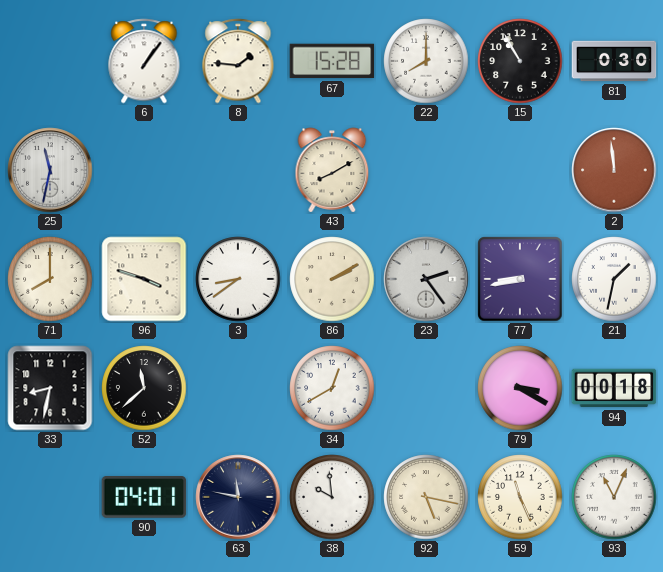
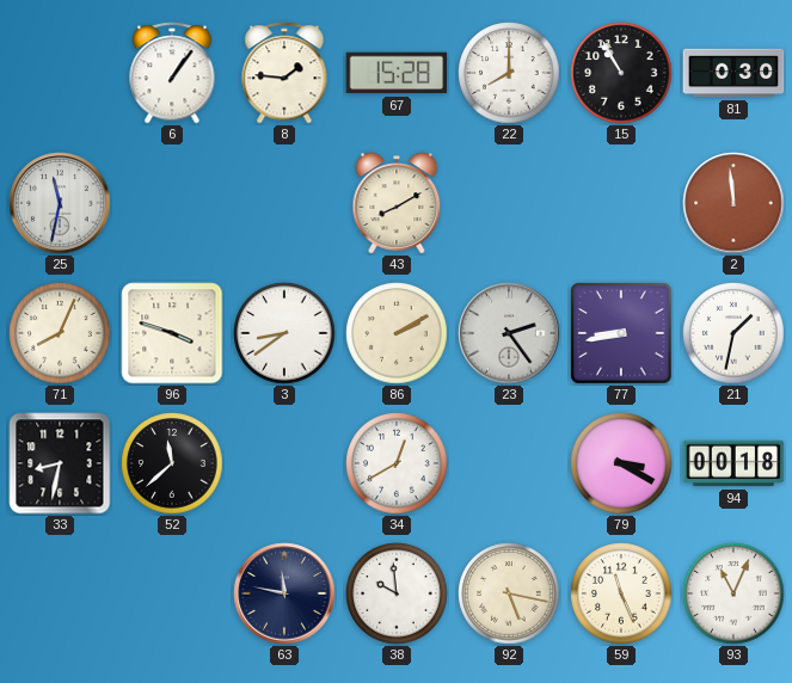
71: 8:00 -> 8:04
90: 04:01 -> none
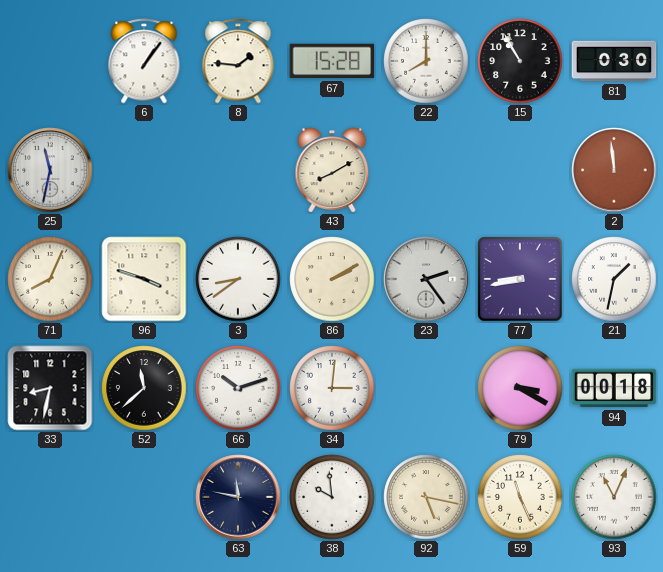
66: none -> 10:12
34: 12:40 -> 3:01
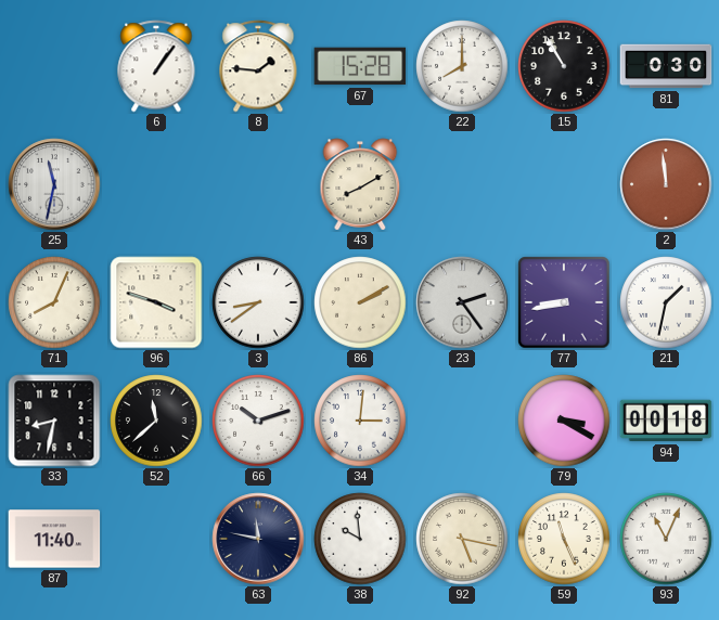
87: none -> 11:40
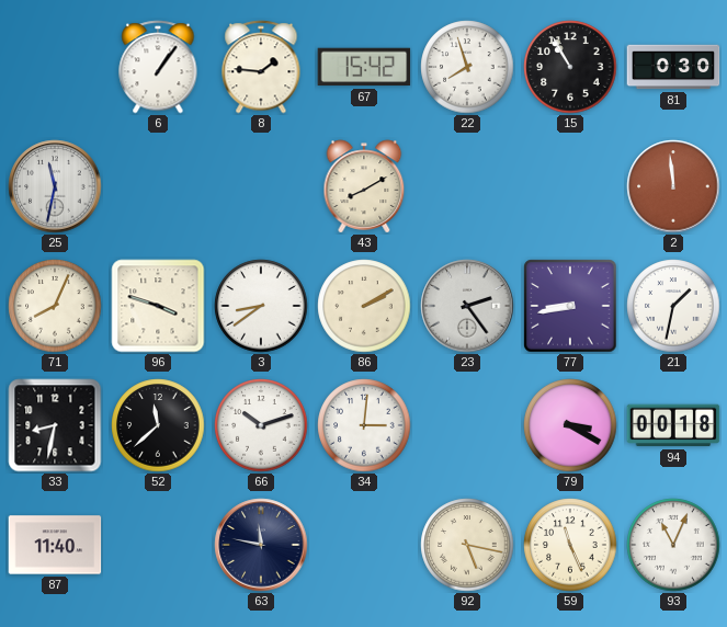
67: 15:28 -> 15:42
22: 8:00 -> 7:57
38: 9:59 -> none
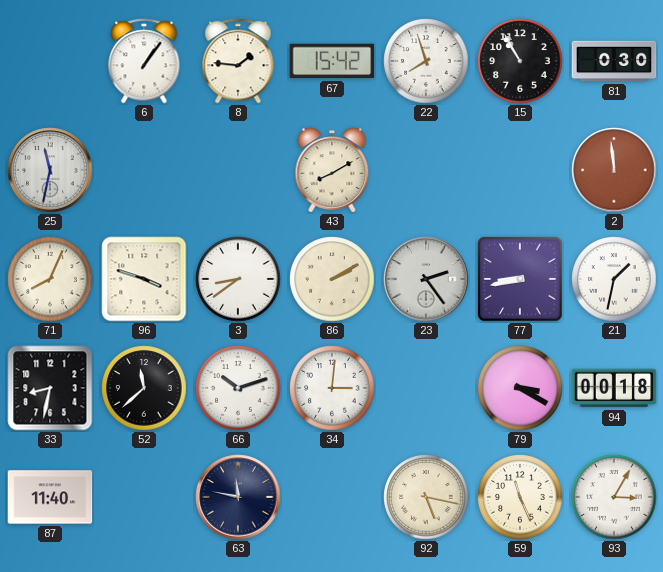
93: 11:04 -> 3:05
